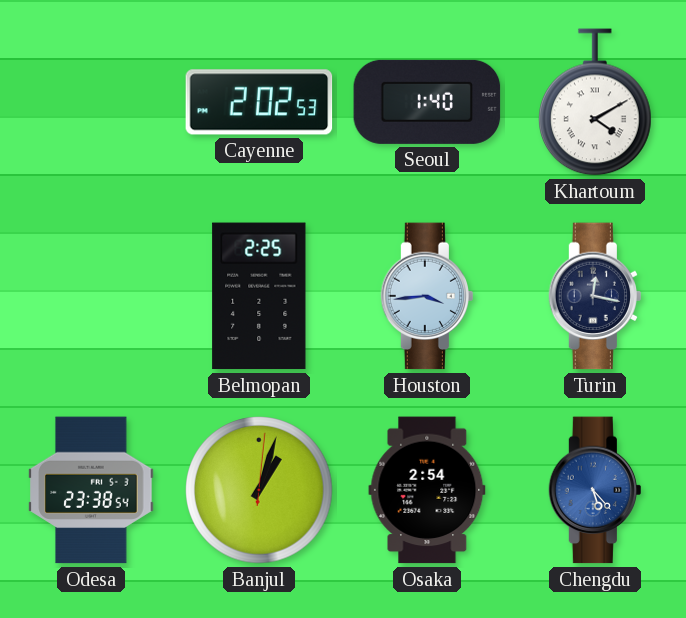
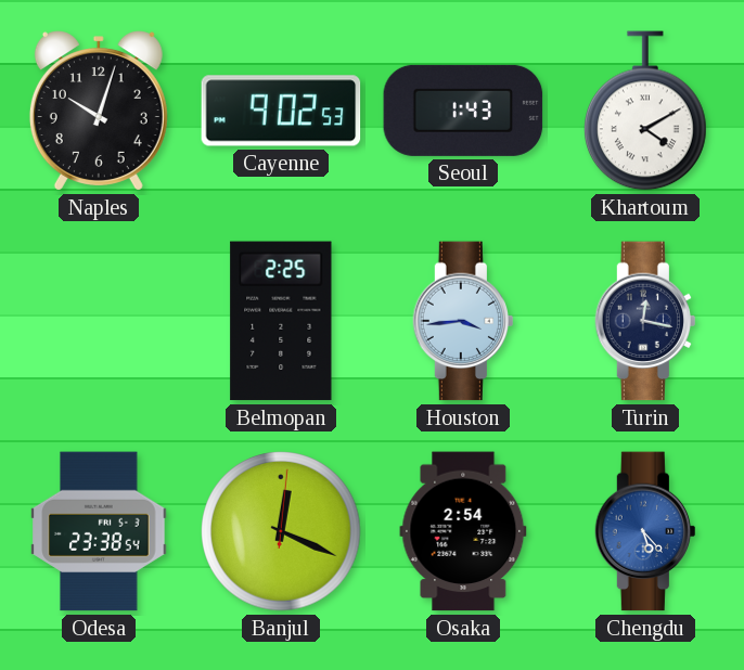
Naples: none -> 10:03
Cayenne: 2:02 -> 9:02
Seoul: 1:40 -> 1:43
Banjul: 1:03 -> 12:19
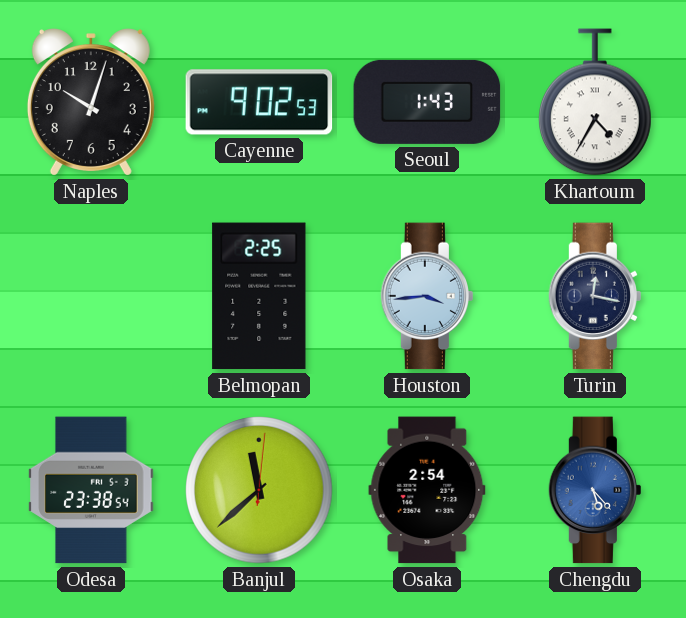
Khartoum: 4:10 -> 4:35
Banjul: 12:19 -> 11:38
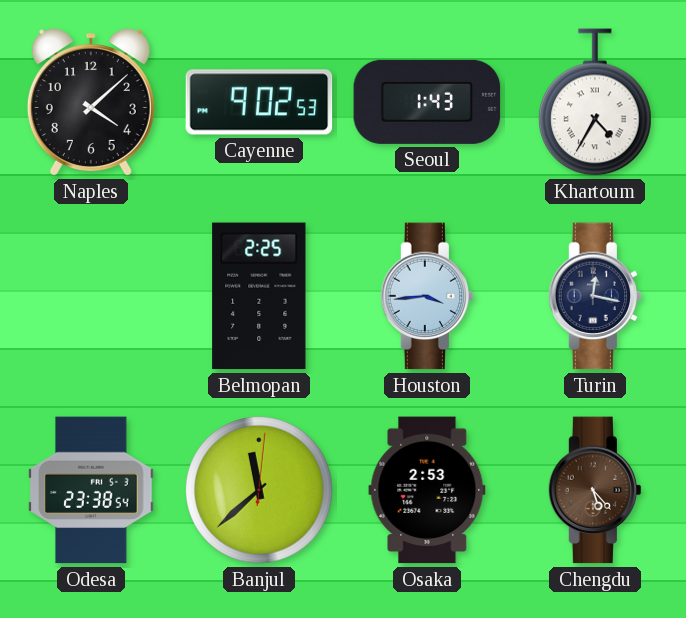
Naples: 10:03 -> 4:08
Osaka: 2:54 -> 2:53
Chengdu dial: blue -> brown
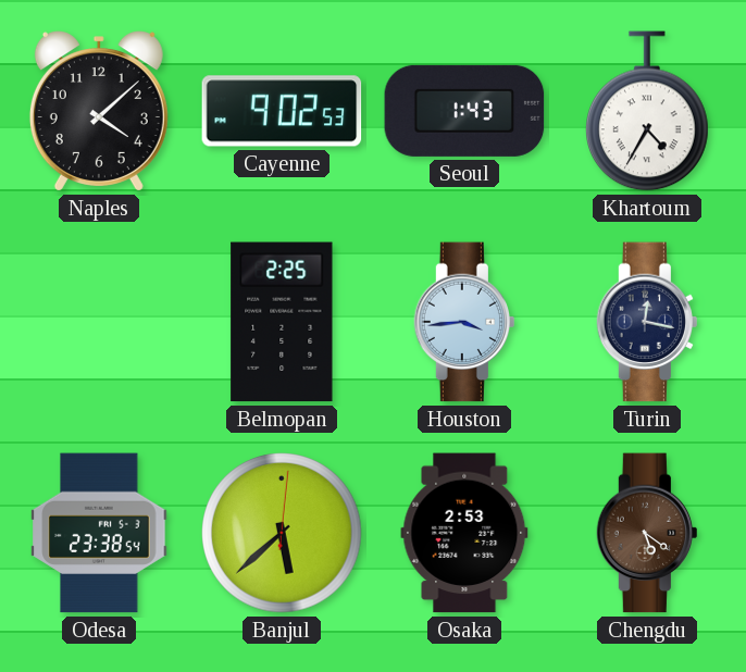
Banjul: 11:38 -> 5:38
Chengdu: 5:23 -> 5:21
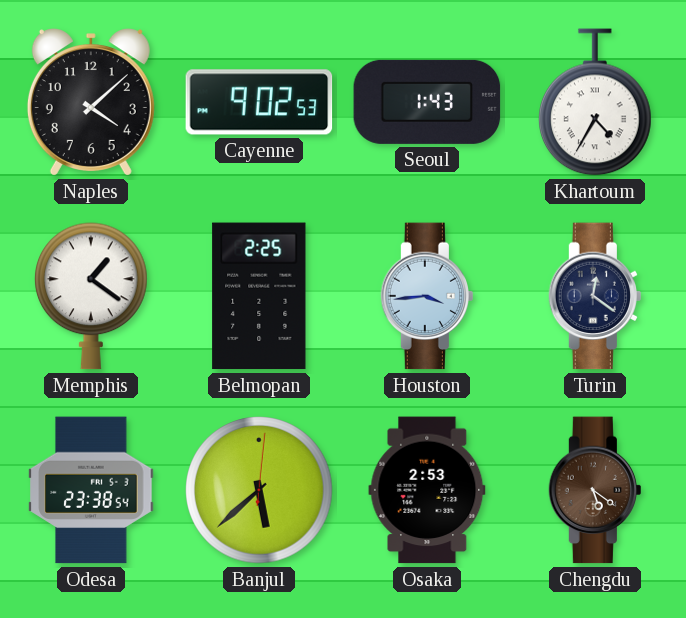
Memphis: none -> 1:21
Turin: 12:17 -> 12:21
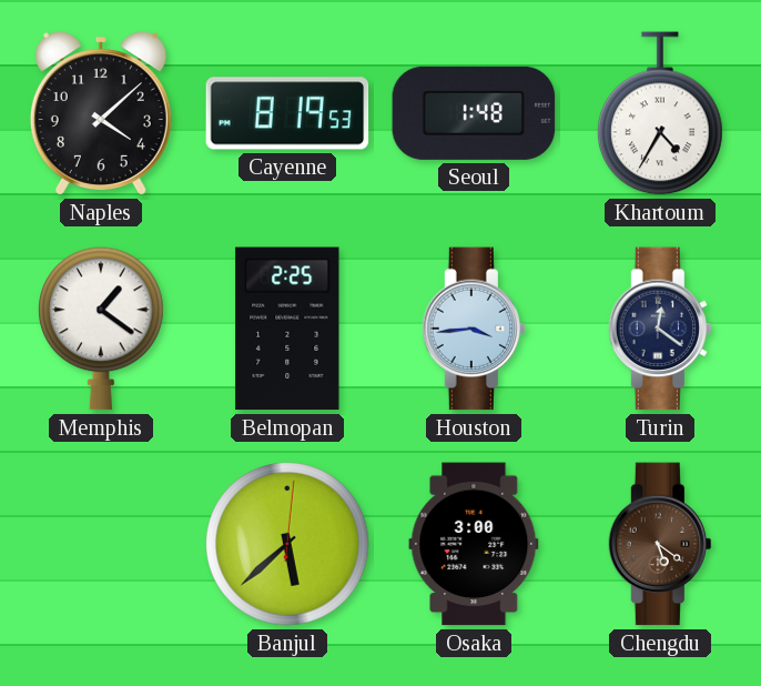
Cayenne: 9:02 -> 8:19
Seoul: 1:43 -> 1:48
Odesa: 23:38 -> none
Osaka: 2:53 -> 3:00
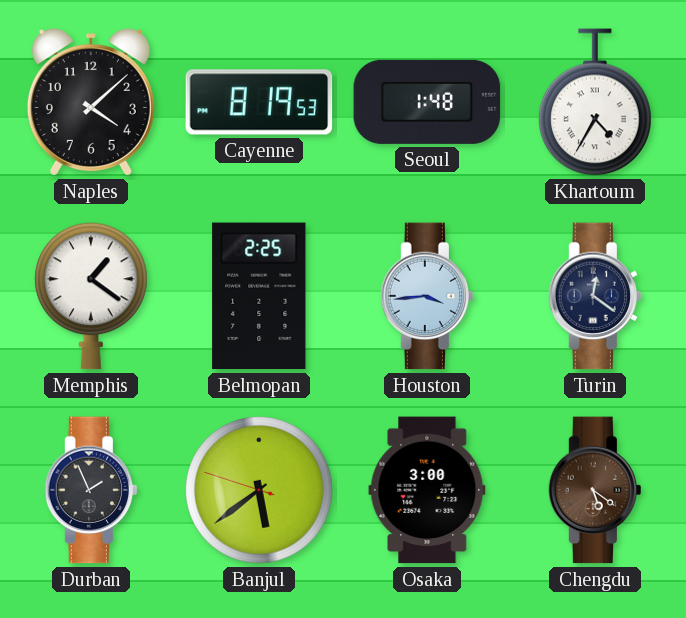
Durban: none -> 1:56
Banjul: 5:38:01 -> 5:38:48
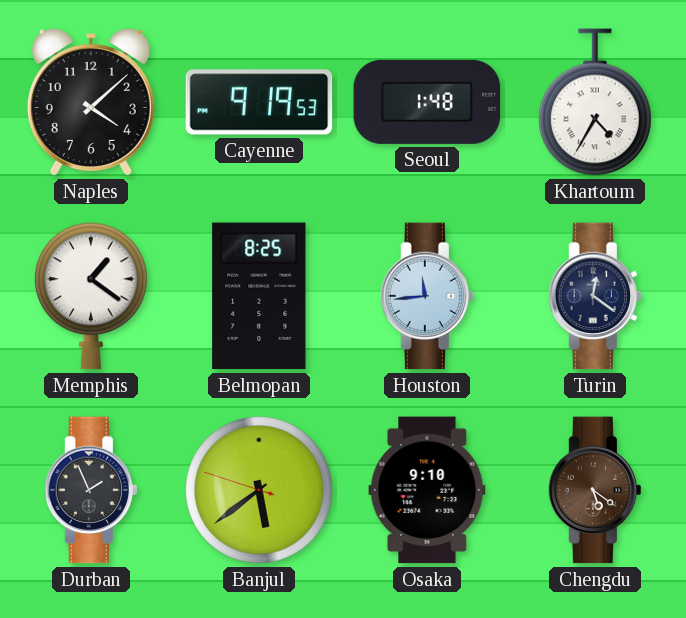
Cayenne: 8:19 -> 9:19
Belmopan: 2:25 -> 8:25
Houston: 3:44 -> 11:44
Osaka: 3:00 -> 9:10
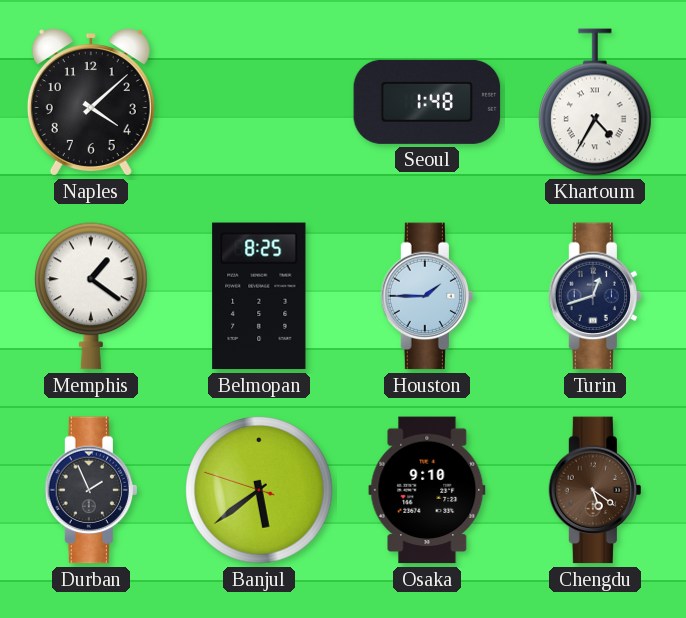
Cayenne: 9:19 -> none
Houston: 11:44 -> 1:45
Turin: 12:21 -> 12:42
